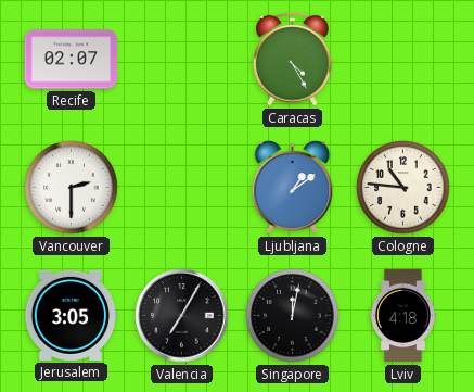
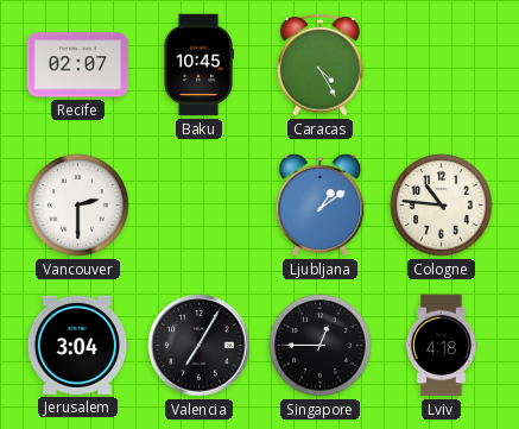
Baku: none -> 10:45
Jerusalem: 3:05 -> 3:04
Singapore: 12:02 -> 12:45
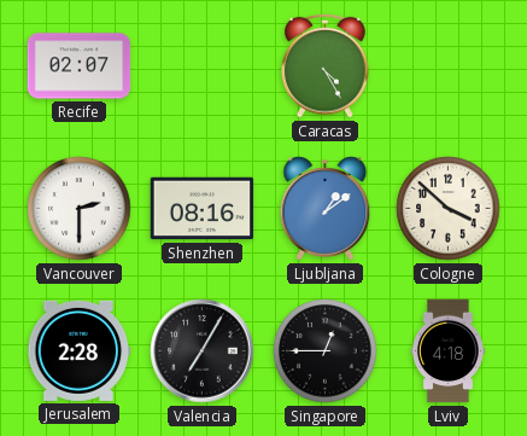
Baku: 10:45 -> none
Shenzhen: none -> 08:16
Cologne: 10:46 -> 3:52
Jerusalem: 3:04 -> 2:28
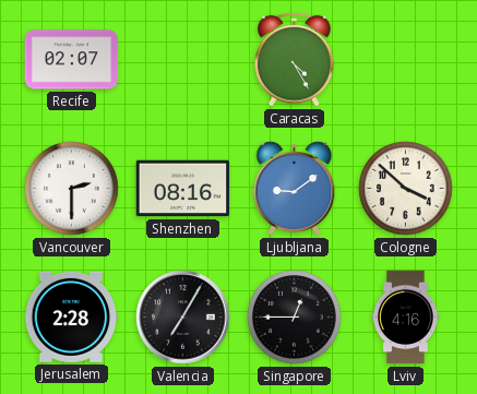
Ljubljana: 1:09 -> 9:09
Lviv: 4:18 -> 4:16
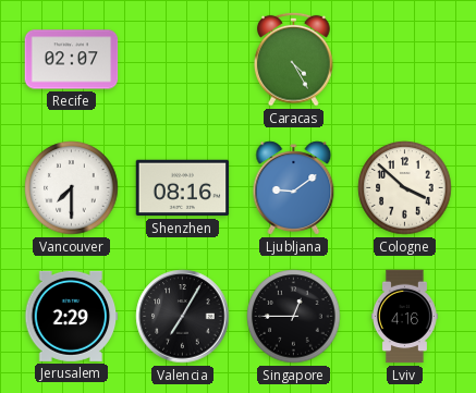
Vancouver: 2:30 -> 7:30
Jerusalem: 2:28 -> 2:29
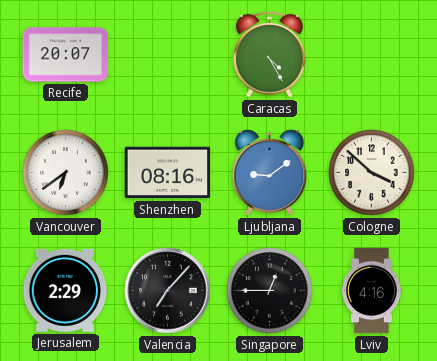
Recife: 02:07 -> 20:07
Vancouver: 7:30 -> 6:39
Valencia: 7:05 -> 7:07
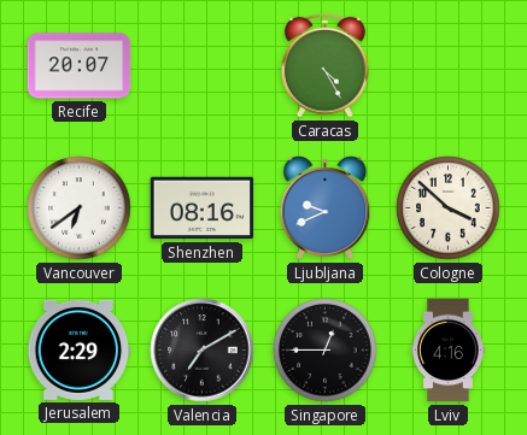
Ljubljana: 9:09 -> 9:41
Valencia: 7:07 -> 7:10
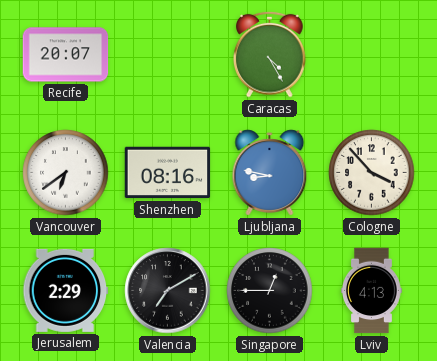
Ljubljana: 9:41 -> 8:47
Cologne: 3:52 -> 3:53
Lviv: 4:16 -> 4:13
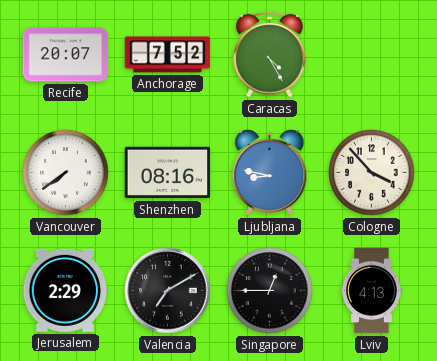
Anchorage: none -> 7:52
Vancouver: 6:39 -> 7:39
